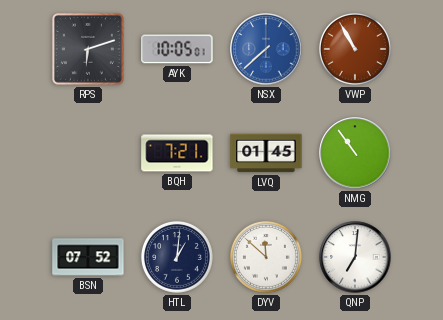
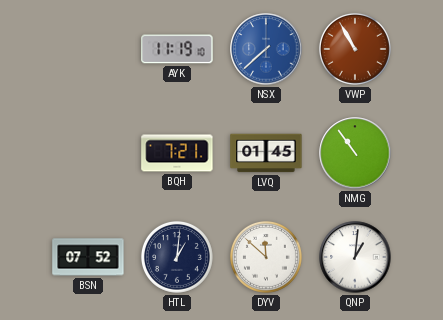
RPS: 6:12 -> none
AYK: 10:05 -> 11:19
QNP: 7:01 -> 1:01
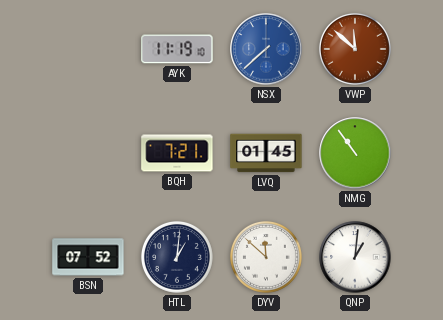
VWP: 10:55 -> 11:52
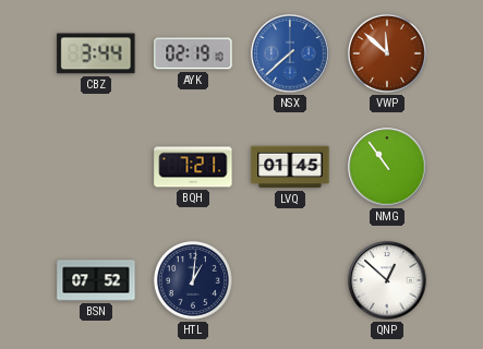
CBZ: none -> 3:44
AYK: 11:19 -> 02:19
DYV: 11:52 -> none
QNP: 1:01 -> 12:52
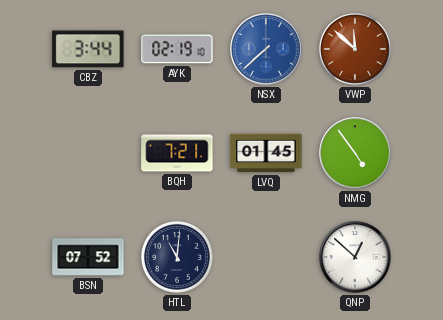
NMG: 10:54 -> 4:54
HTL: 1:01 -> 11:01
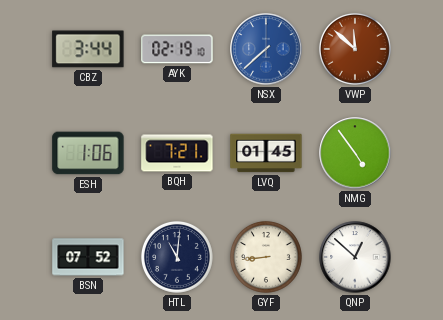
ESH: none -> 1:06
GYF: none -> 8:44
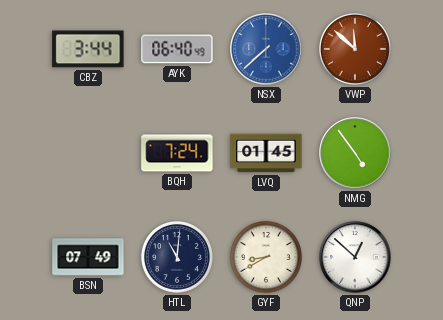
AYK: 02:19 -> 06:40
ESH: 1:06 -> none
BQH: 7:21 -> 7:24
BSN: 07:52 -> 07:49
GYF: 8:44 -> 8:40
